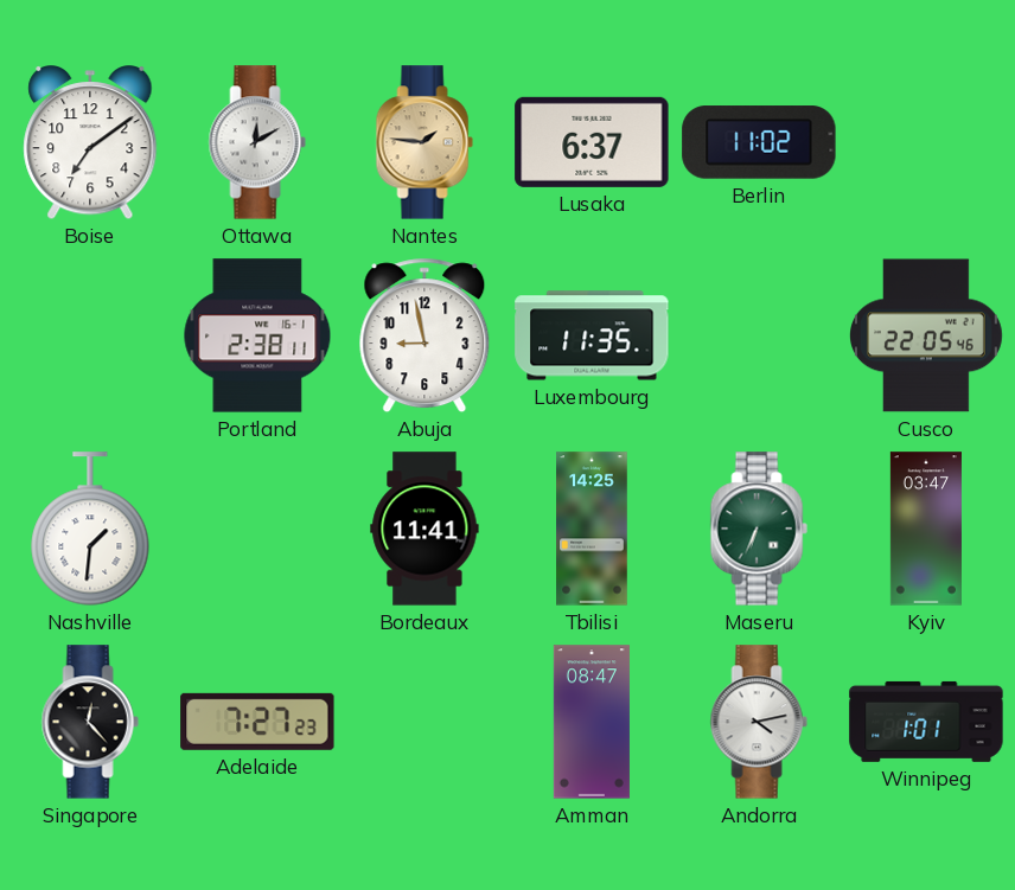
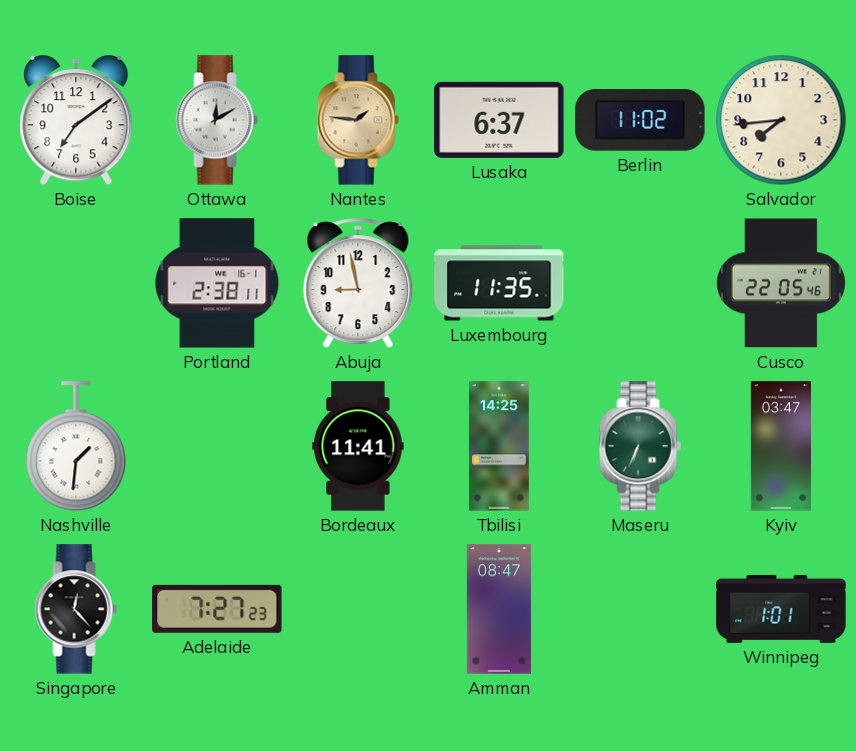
Salvador: none -> 7:44
Andorra: 4:13 -> none
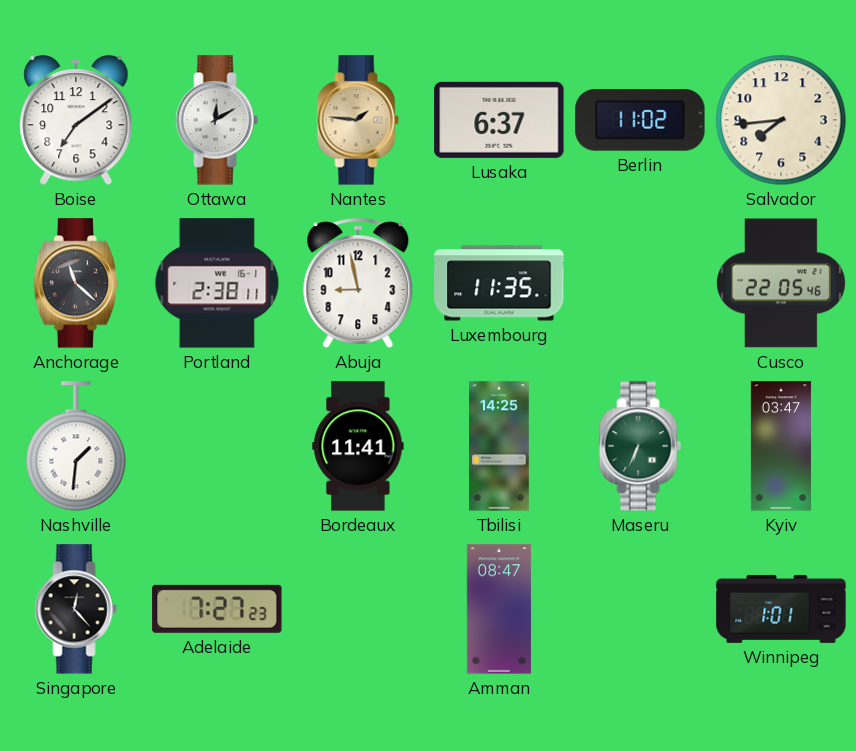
Anchorage: none -> 11:22
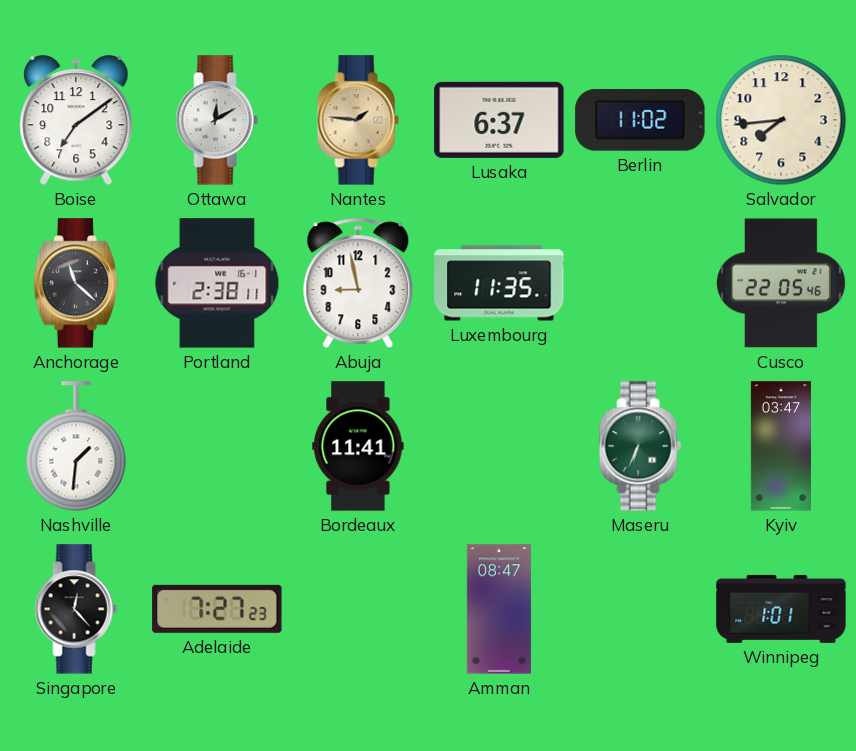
Tbilisi: 14:25 -> none
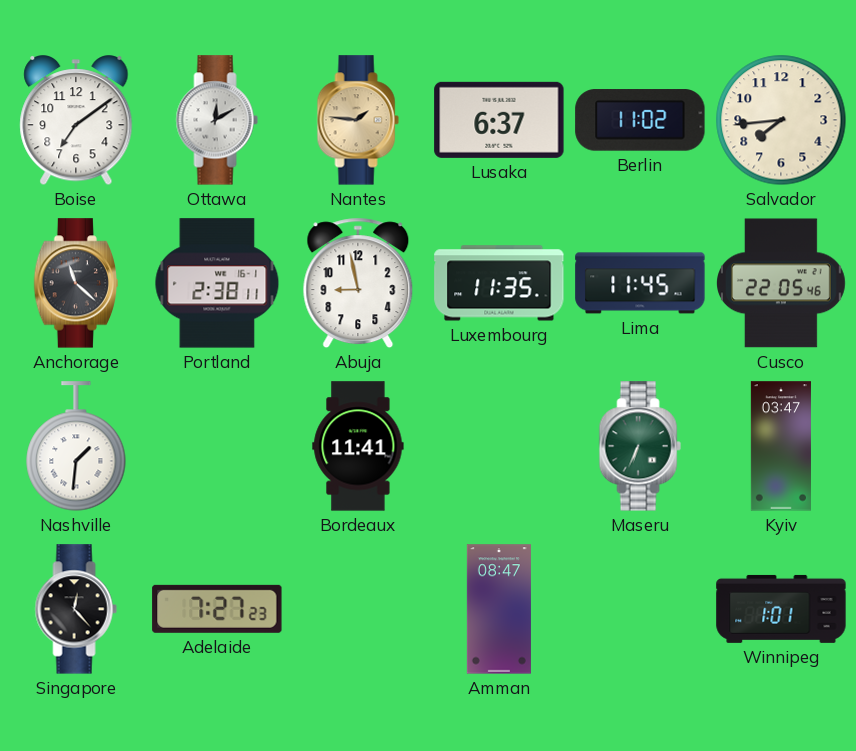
Lima: none -> 11:45
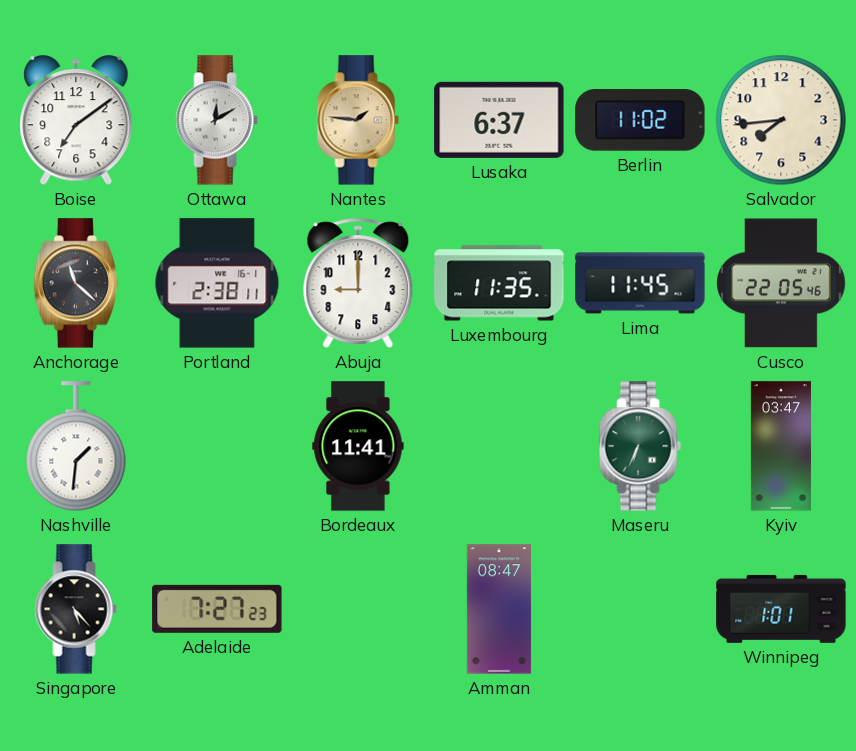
Abuja: 8:58 -> 9:00
Singapore: 12:23 -> 5:23
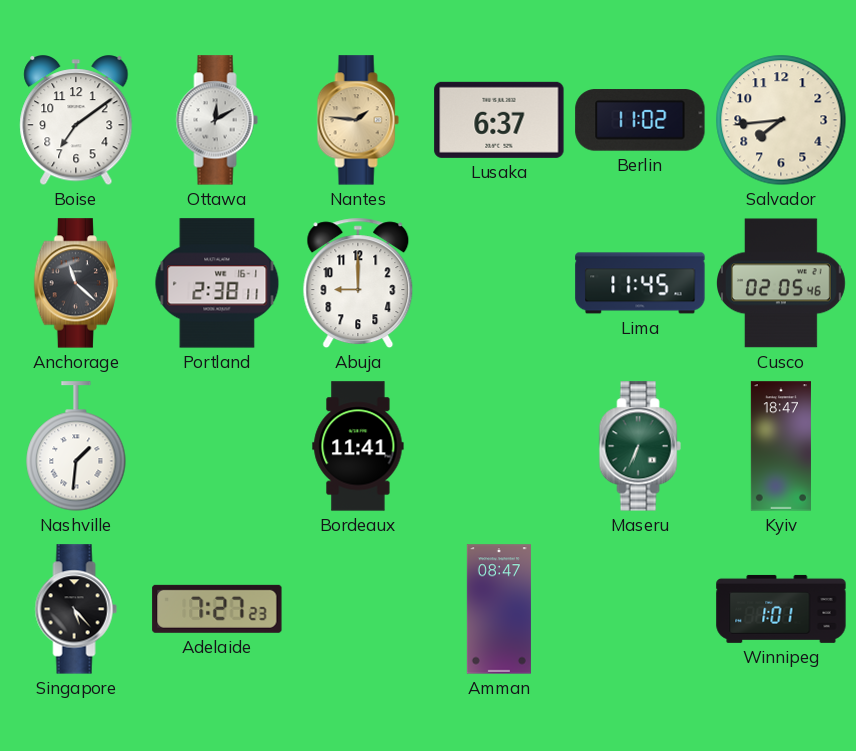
Luxembourg: 11:35 -> none
Cusco: 22:05 -> 02:05
Kyiv: 03:47 -> 18:47
